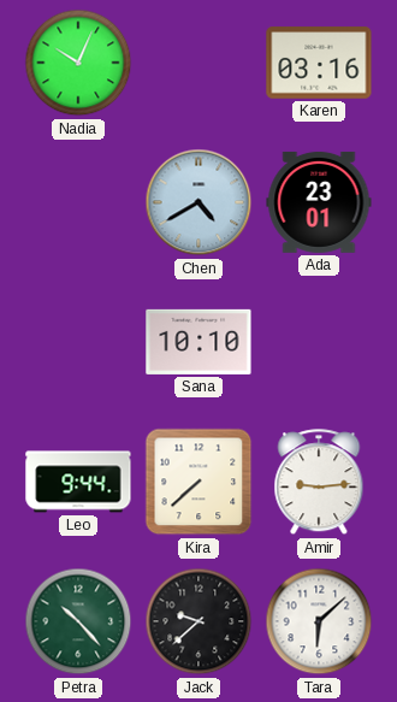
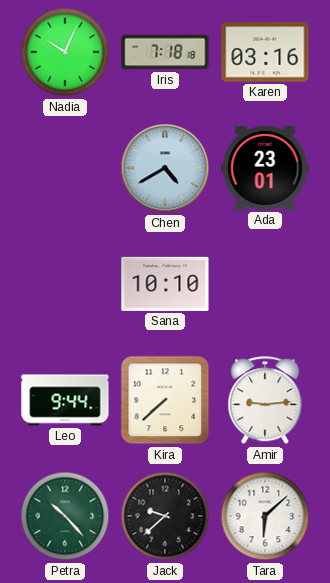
Iris: none -> 7:18
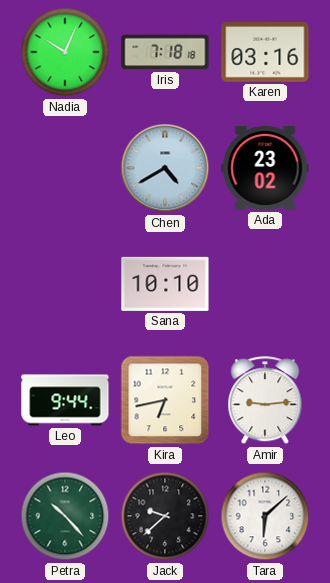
Ada: 23:01 -> 23:02
Kira: 7:38 -> 6:43
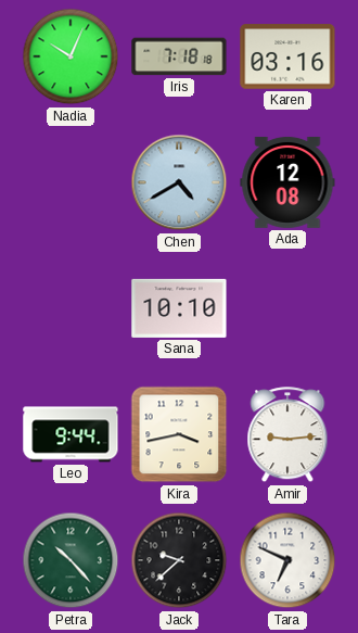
Ada: 23:02 -> 12:08
Kira: 6:43 -> 3:43
Tara: 6:08 -> 6:49
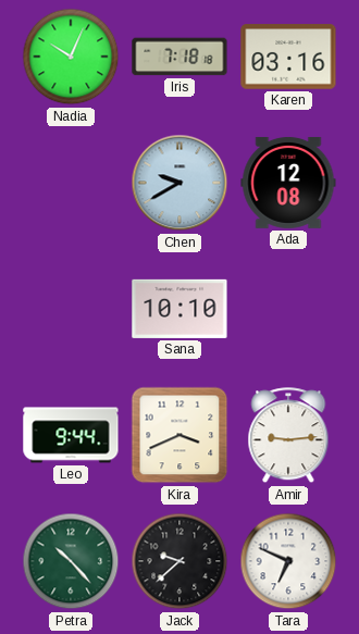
Chen: 4:40 -> 9:40
Kira: 3:43 -> 3:41
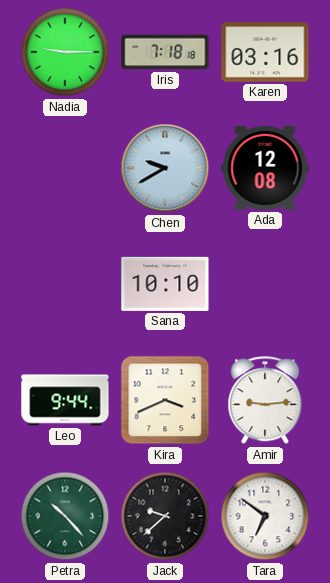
Nadia: 10:04 -> 9:15
Tara: 6:49 -> 6:51
